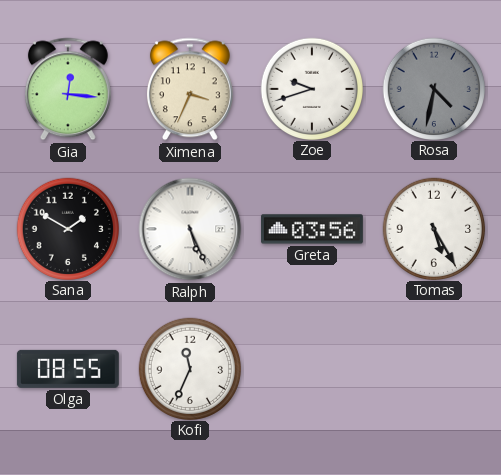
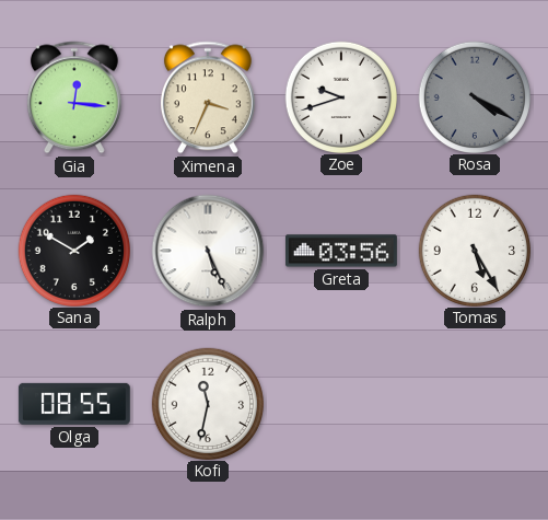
Rosa: 4:32 -> 4:20
Kofi: 11:34 -> 11:32
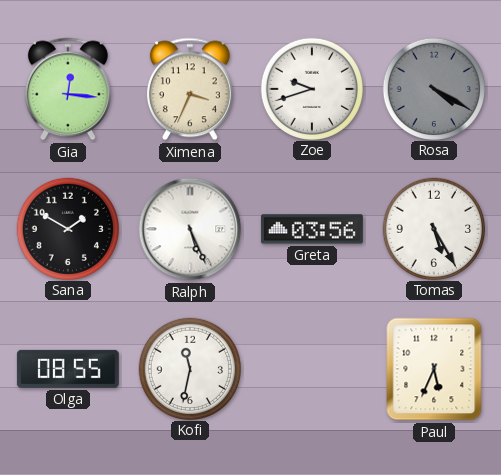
Paul: none -> 5:34
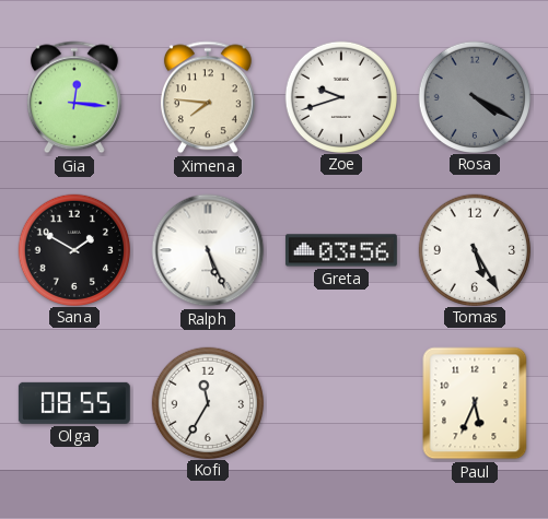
Ximena: 3:34 -> 7:46
Kofi: 11:32 -> 11:35
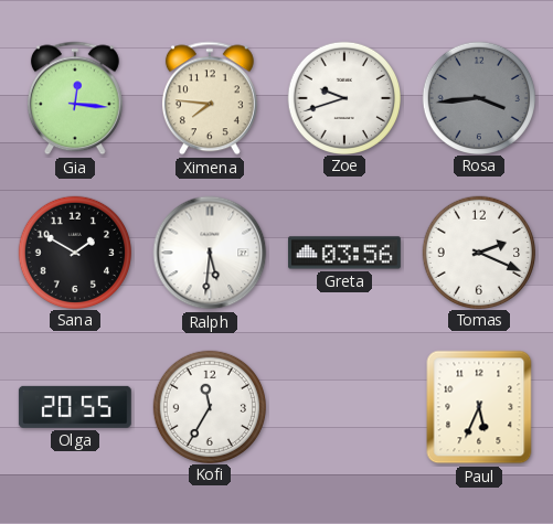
Rosa: 4:20 -> 3:44
Ralph: 5:26 -> 5:31
Tomas: 5:25 -> 2:19
Olga: 08:55 -> 20:55
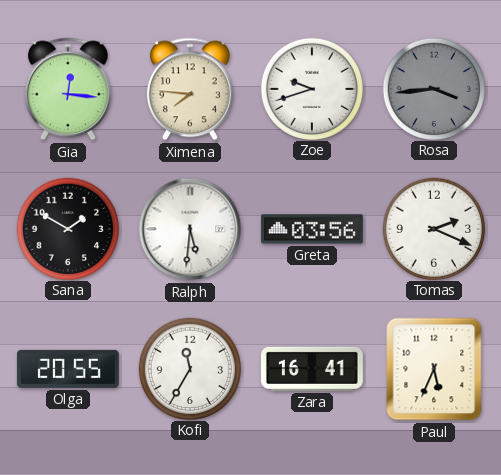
Zara: none -> 16:41
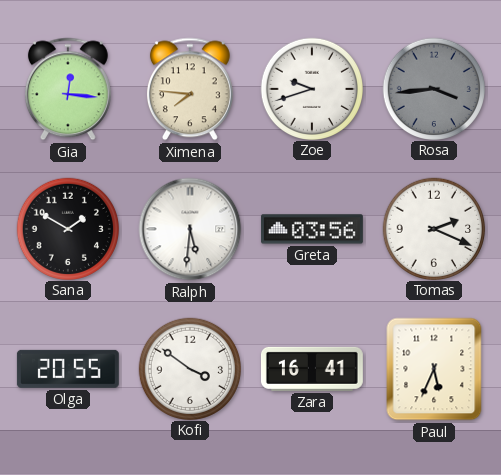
Kofi: 11:35 -> 3:51
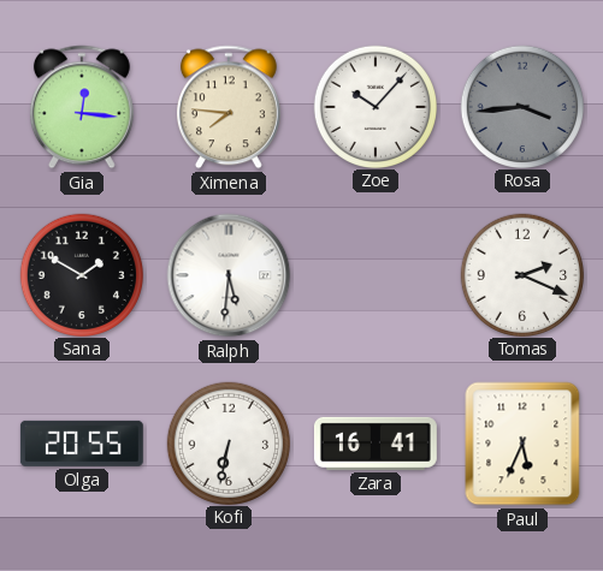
Zoe: 9:42 -> 10:07
Greta: 03:56 -> none
Kofi: 3:51 -> 6:32
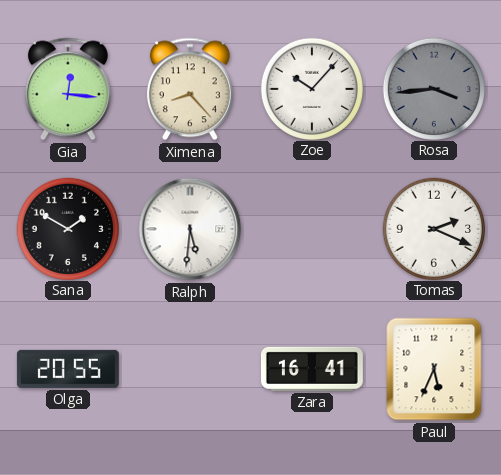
Ximena: 7:46 -> 8:23
Kofi: 6:32 -> none
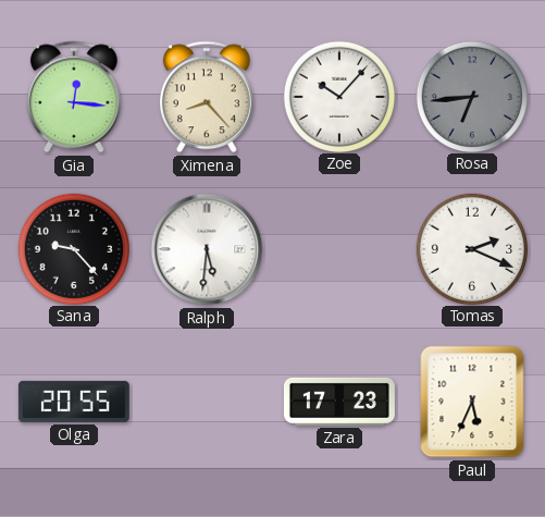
Rosa: 3:44 -> 6:44
Sana: 1:50 -> 9:23
Zara: 16:41 -> 17:23
